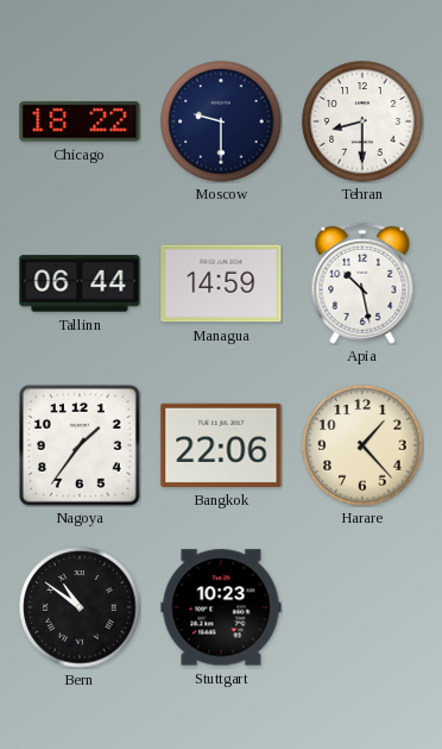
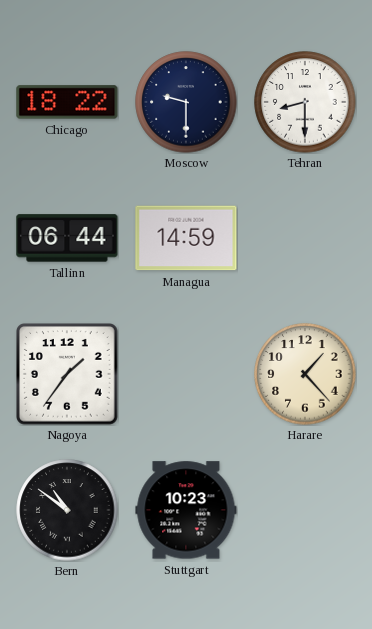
Apia: 10:28 -> none
Bangkok: 22:06 -> none
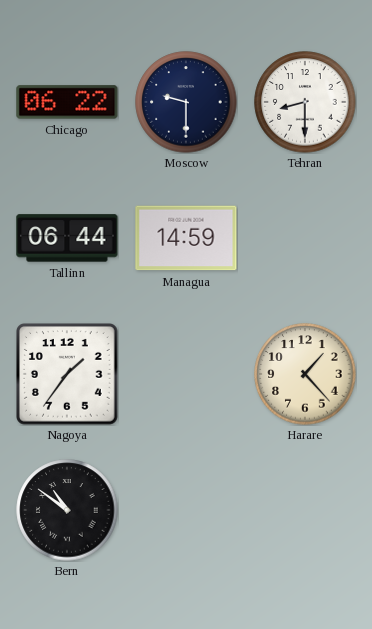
Chicago: 18:22 -> 06:22
Stuttgart: 10:23 -> none
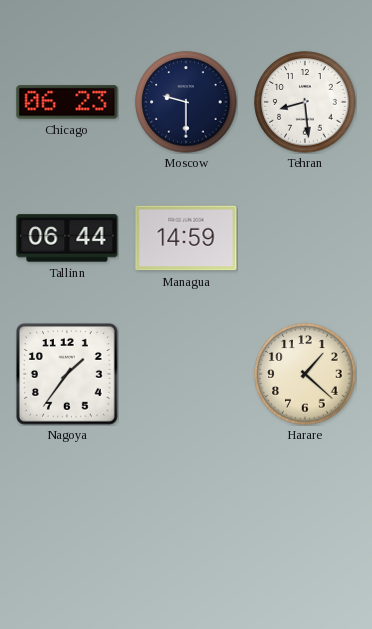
Chicago: 06:22 -> 06:23
Tehran: 8:30 -> 8:29
Harare: 1:23 -> 1:22
Bern: 10:51 -> none
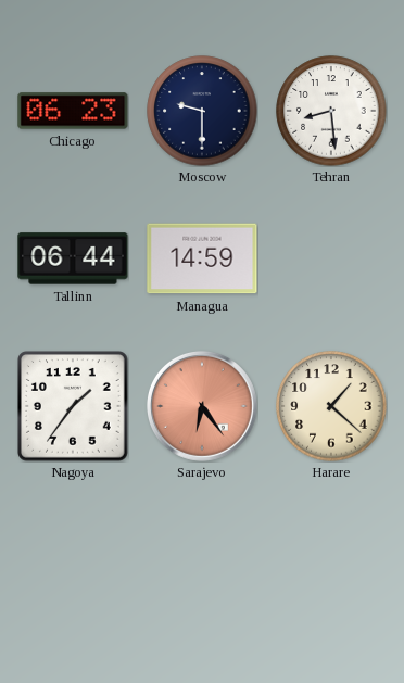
Sarajevo: none -> 6:24
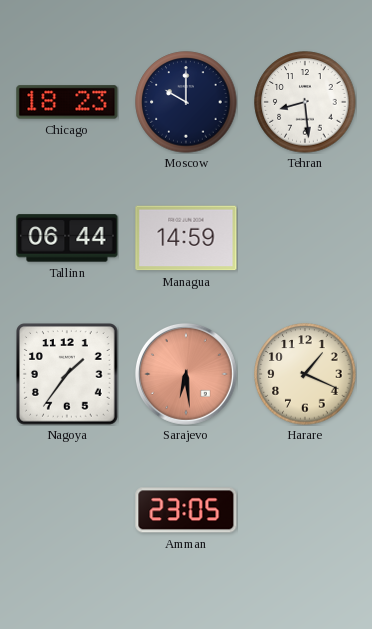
Chicago: 06:23 -> 18:23
Moscow: 9:30 -> 10:00
Sarajevo: 6:24 -> 6:29
Harare: 1:22 -> 1:19
Amman: none -> 23:05
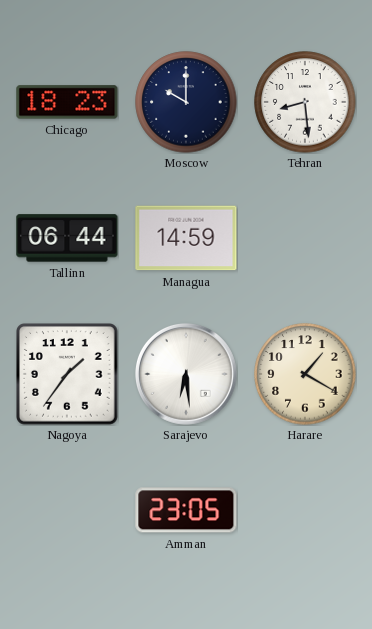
Sarajevo dial: salmon -> white
Harare: 1:19 -> 1:20
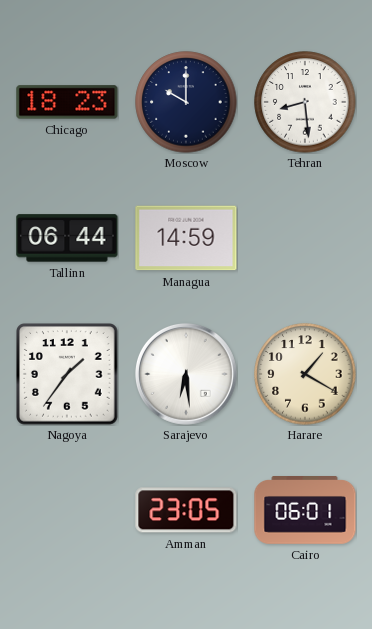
Cairo: none -> 06:01
